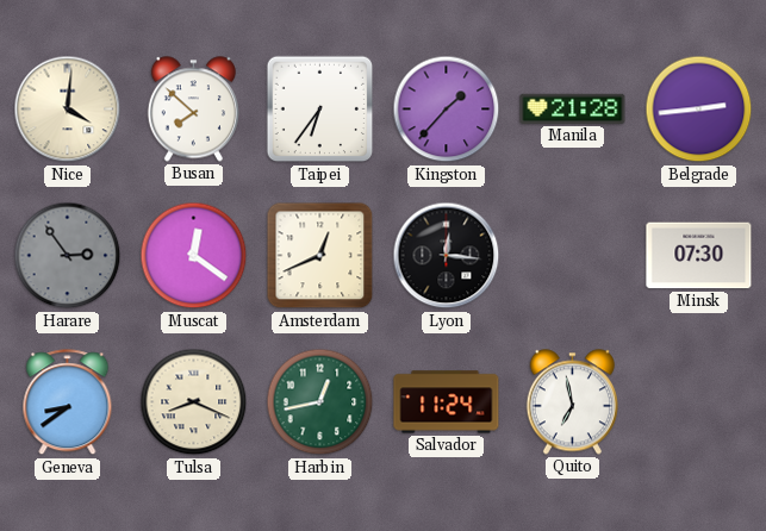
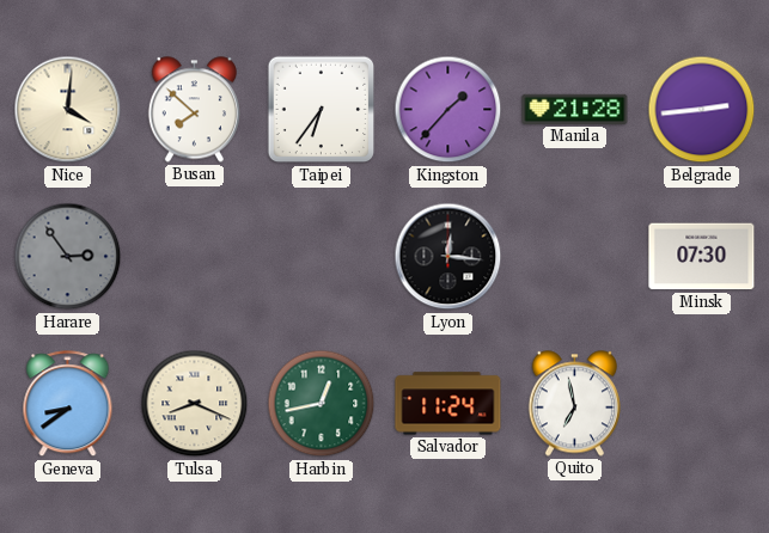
Muscat: 12:21 -> none
Amsterdam: 12:41 -> none
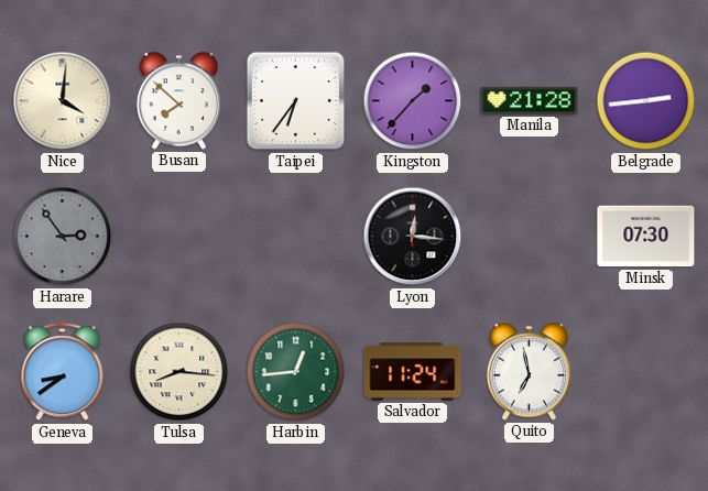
Tulsa: 8:19 -> 8:16
Harbin: 12:43 -> 12:44
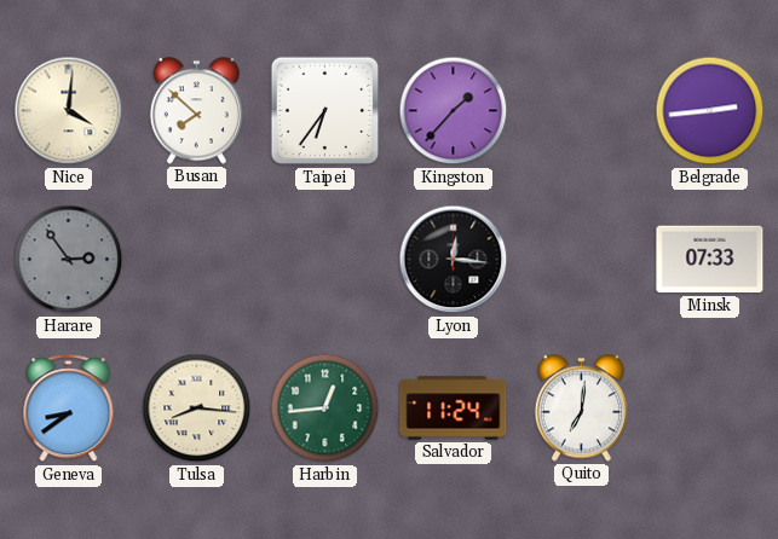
Manila: 21:28 -> none
Minsk: 07:30 -> 07:33
Quito: 6:58 -> 7:01
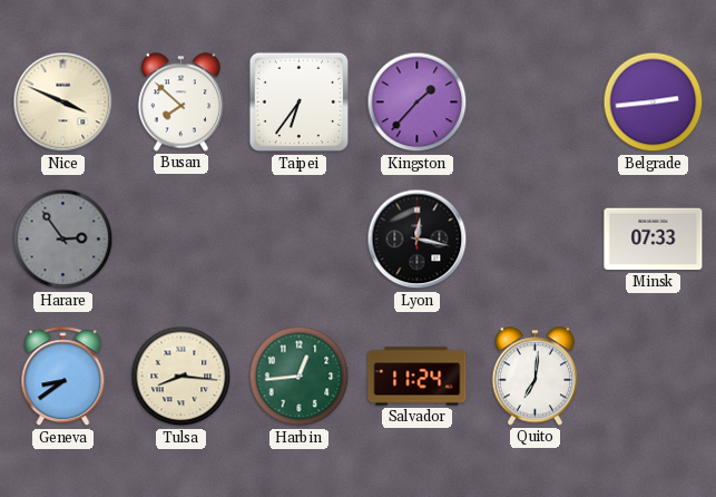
Nice: 4:01 -> 3:49
Lyon: 12:16 -> 12:17
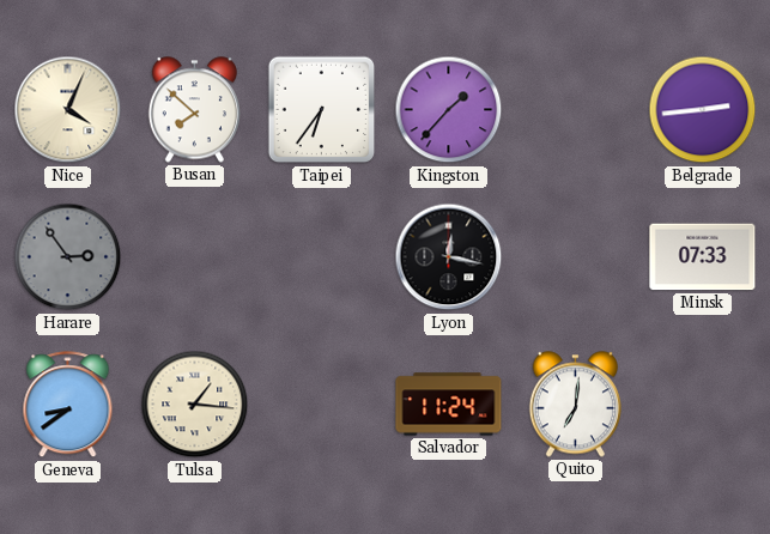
Nice: 3:49 -> 4:04
Tulsa: 8:16 -> 1:16
Harbin: 12:44 -> none
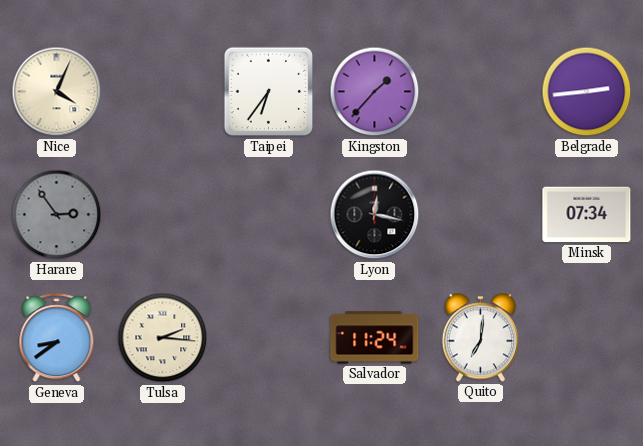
Busan: 7:52 -> none
Minsk: 07:33 -> 07:34
Tulsa: 1:16 -> 2:16
